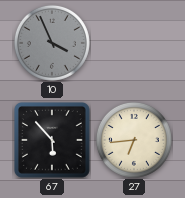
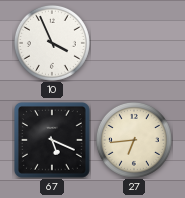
10 dial: grey -> white
67: 5:53 -> 5:19
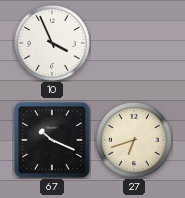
67: 5:19 -> 10:19
27: 6:44 -> 6:42
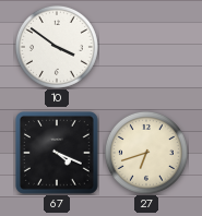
10: 3:56 -> 3:51
67: 10:19 -> 4:19
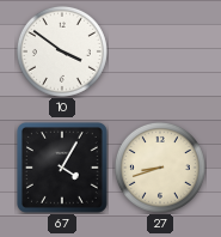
67: 4:19 -> 4:05
27: 6:42 -> 8:42
